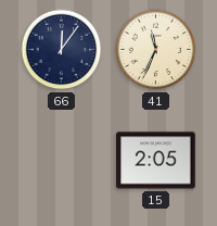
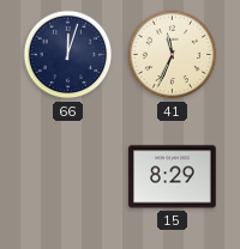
66: 12:06 -> 12:03
15: 2:05 -> 8:29
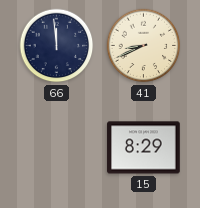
66: 12:03 -> 11:59
41: 11:34 -> 8:41
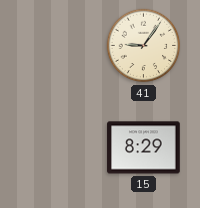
66: 11:59 -> none
41: 8:41 -> 9:06
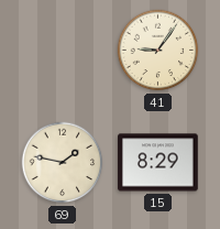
69: none -> 1:47
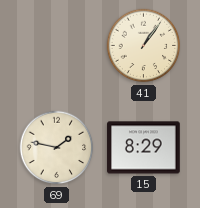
41: 9:06 -> 1:06
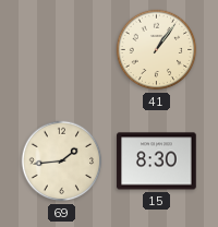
69: 1:47 -> 1:44
15: 8:29 -> 8:30
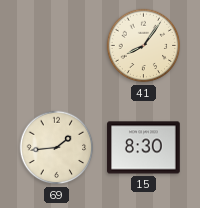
41: 1:06 -> 8:06
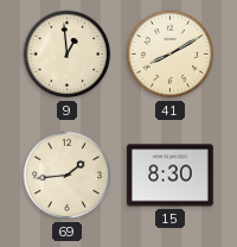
9: none -> 12:59
41: 8:06 -> 8:10
